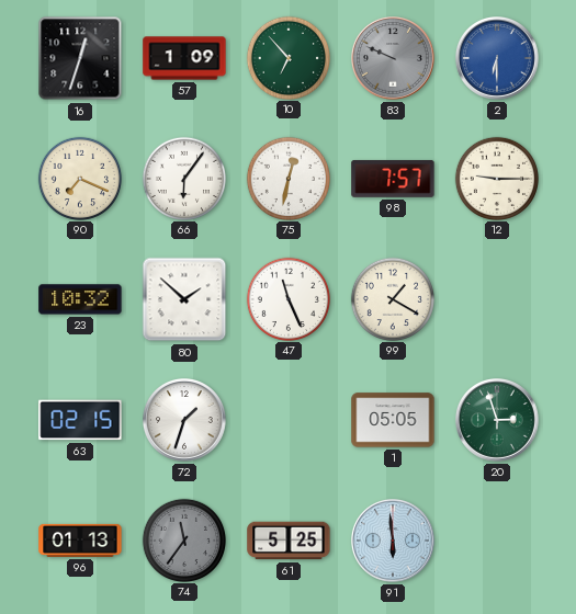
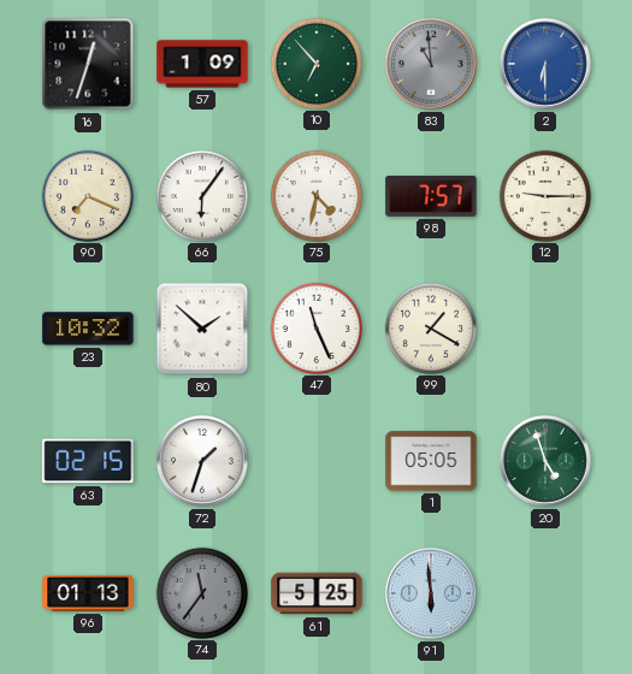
83: 9:49 -> 10:59
75: 12:32 -> 4:32
20: 2:57 -> 4:57
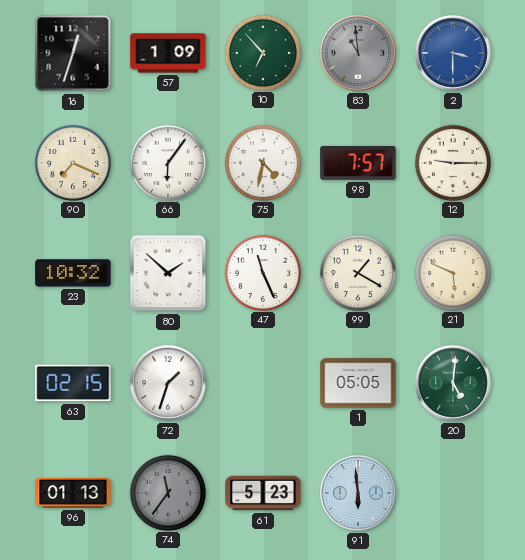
2: 6:30 -> 3:30
21: none -> 5:49
20: 4:57 -> 5:01
61: 5:25 -> 5:23
